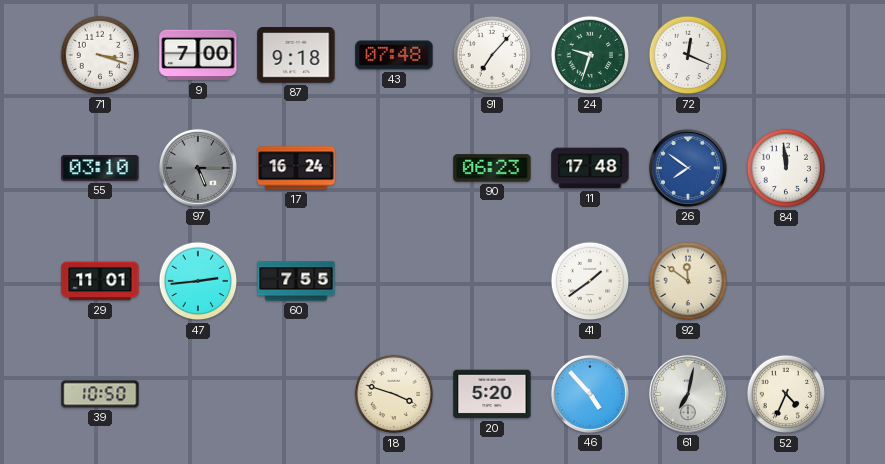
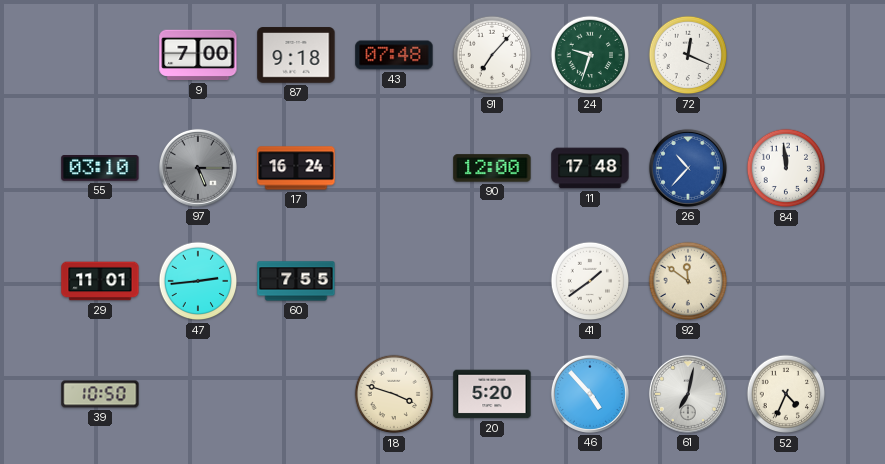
71: 3:18 -> none
90: 06:23 -> 12:00
26: 7:51 -> 10:37
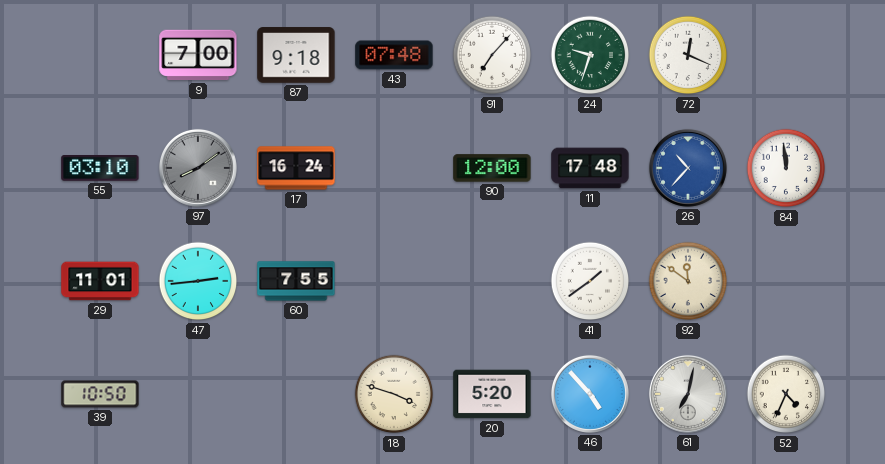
97: 5:15 -> 8:09
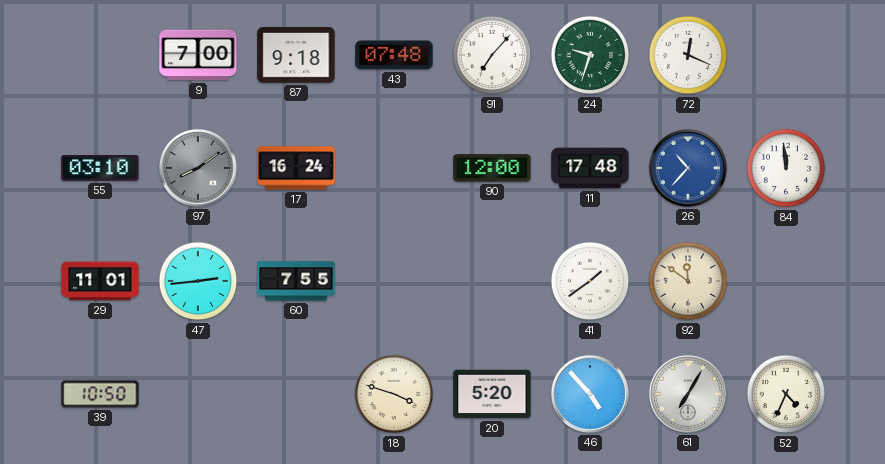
61: 7:02 -> 7:05
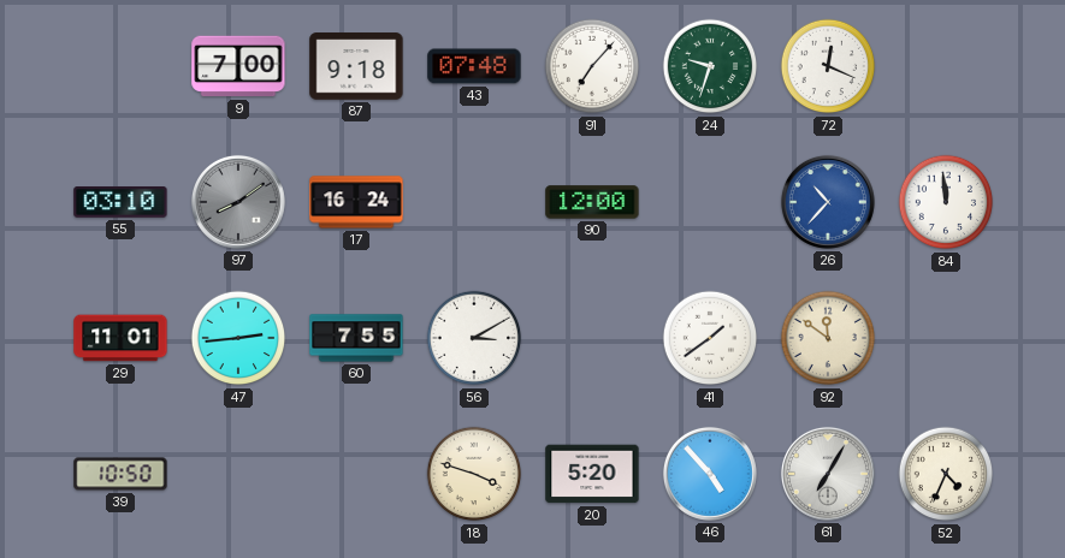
11: 17:48 -> none
56: none -> 3:10
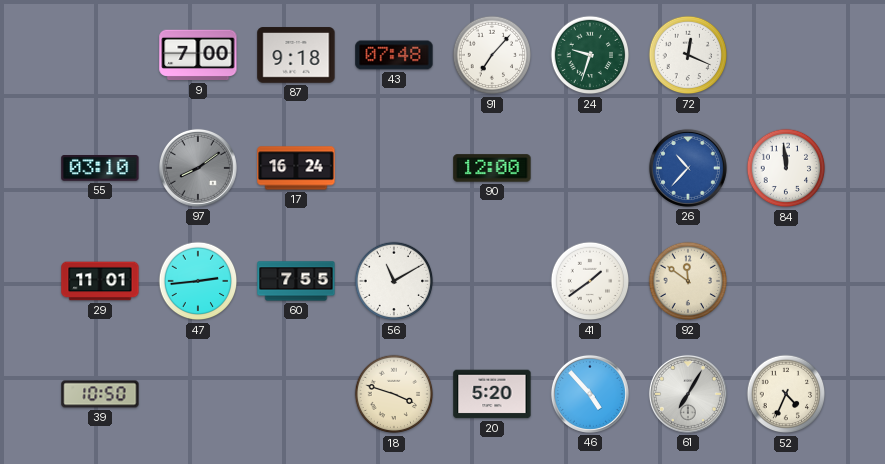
56: 3:10 -> 11:10
